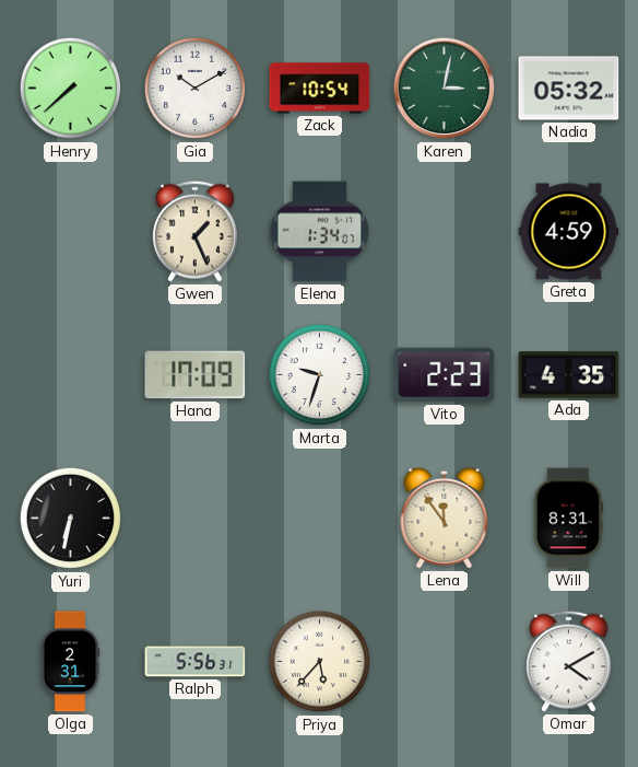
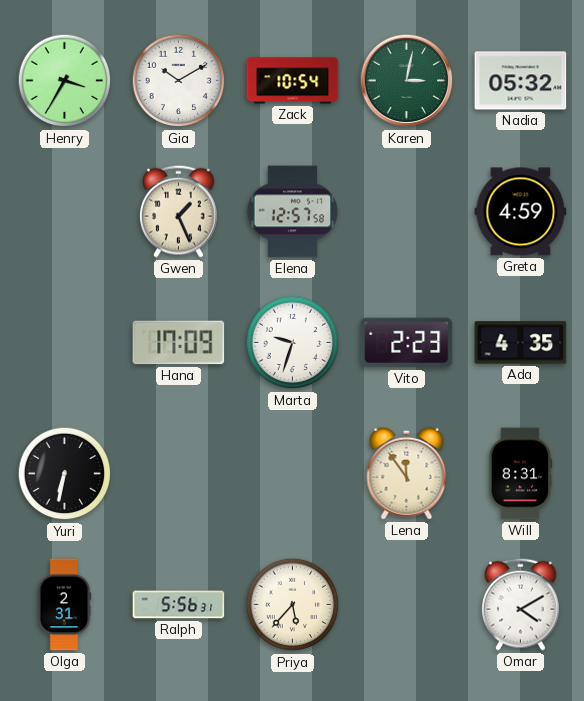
Henry: 7:38 -> 3:35
Elena: 1:34 -> 12:57
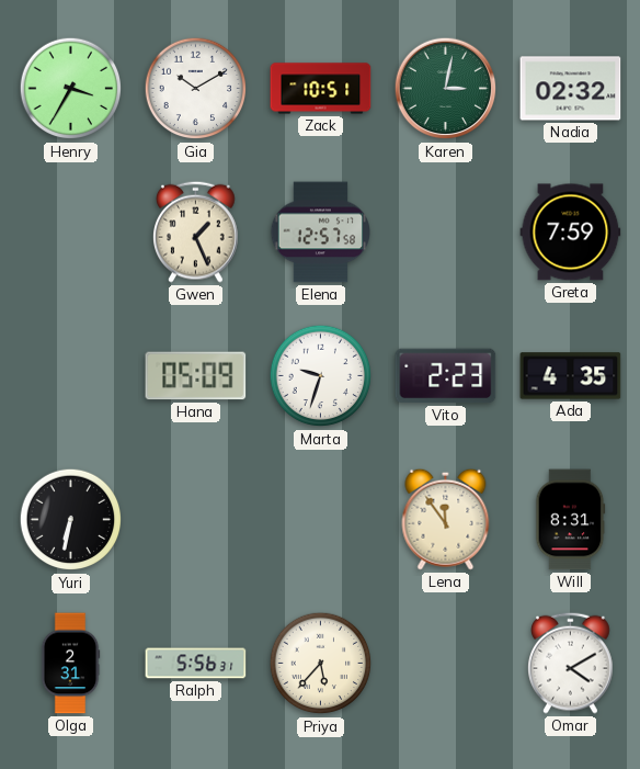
Zack: 10:54 -> 10:51
Nadia: 05:32 -> 02:32
Greta: 4:59 -> 7:59
Hana: 17:09 -> 05:09
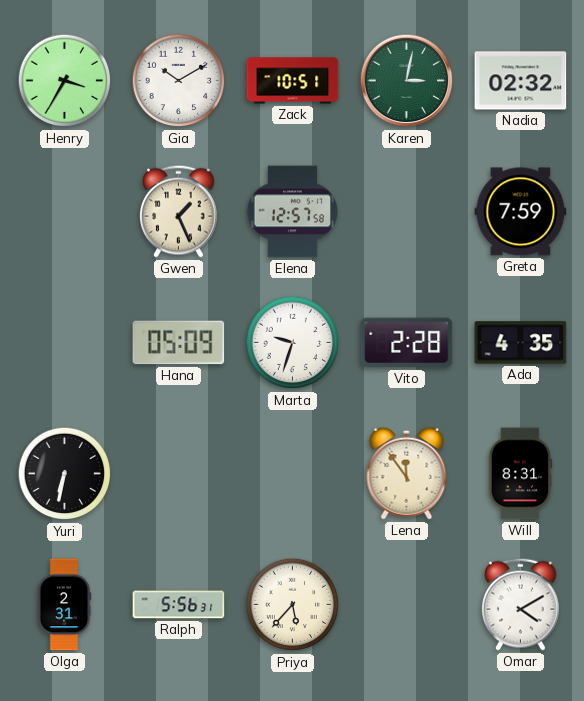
Vito: 2:23 -> 2:28
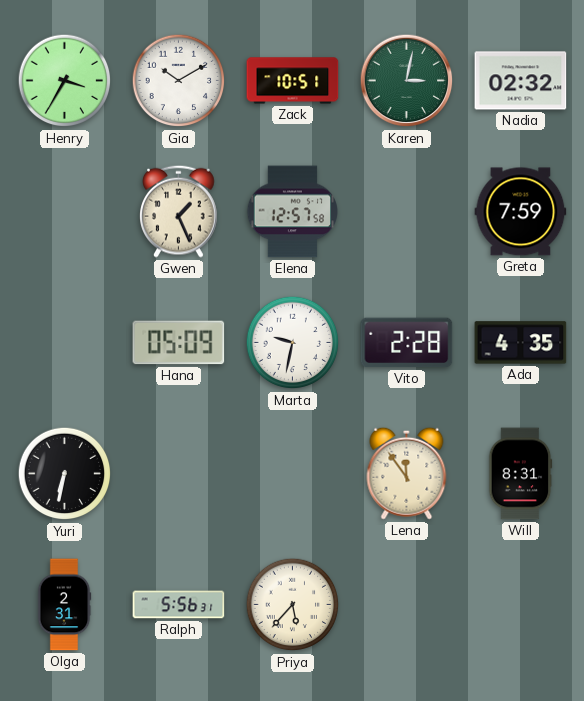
Marta: 9:33 -> 9:32
Omar: 4:10 -> none
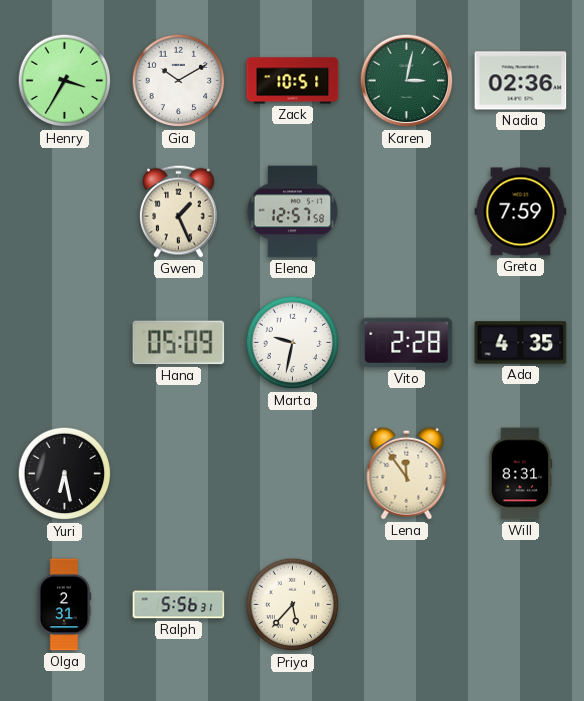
Nadia: 02:32 -> 02:36
Yuri: 6:32 -> 6:28
